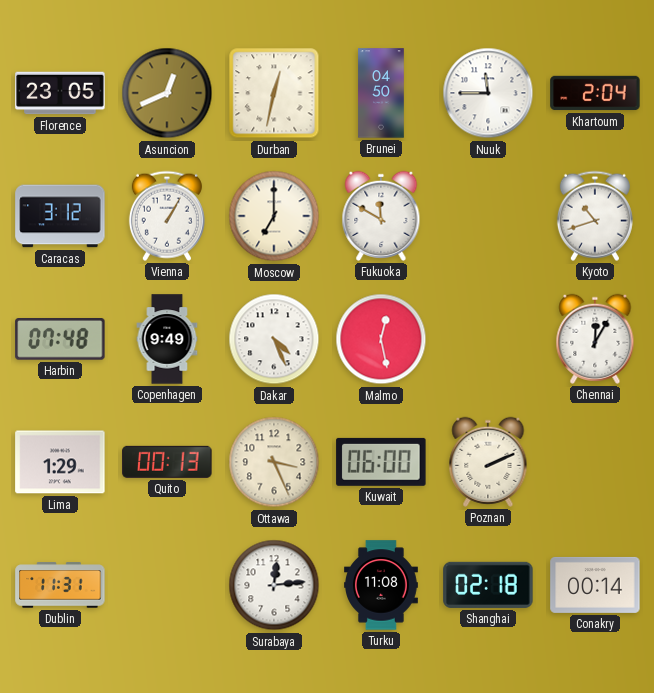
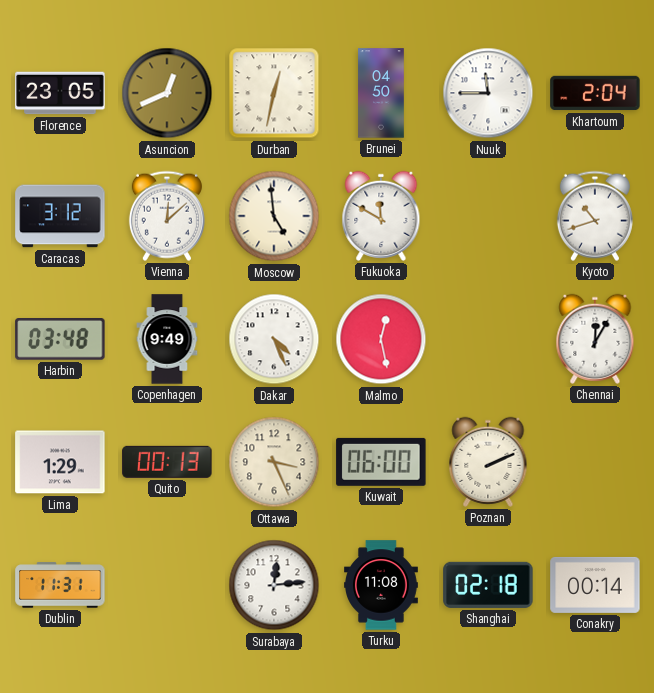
Vienna: 1:05 -> 12:08
Moscow: 7:00 -> 4:59
Harbin: 07:48 -> 03:48
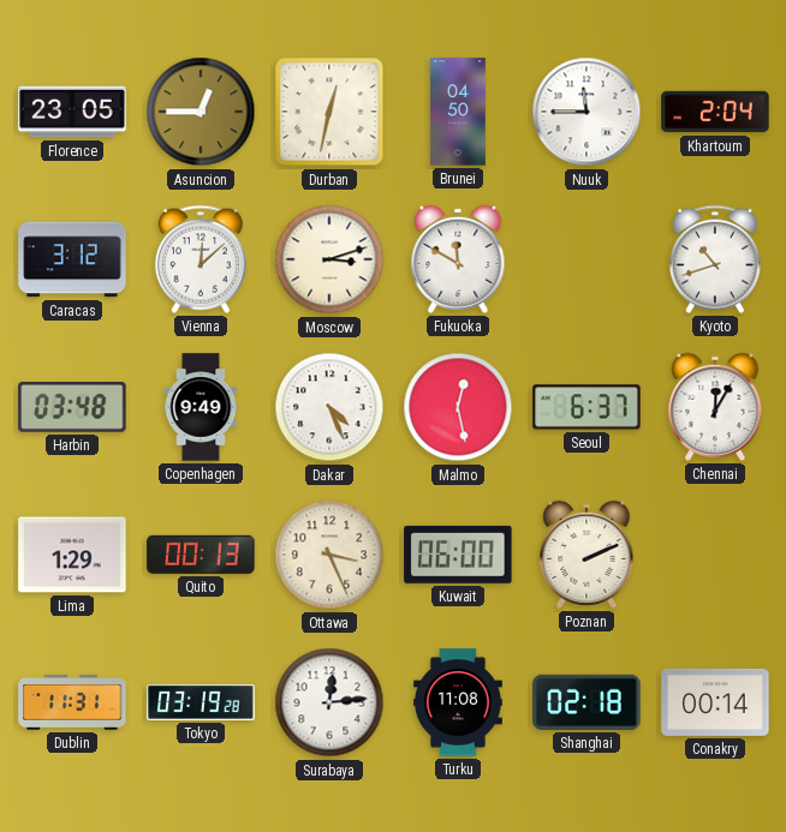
Asuncion: 12:41 -> 12:45
Moscow: 4:59 -> 3:12
Seoul: none -> 6:37
Tokyo: none -> 03:19
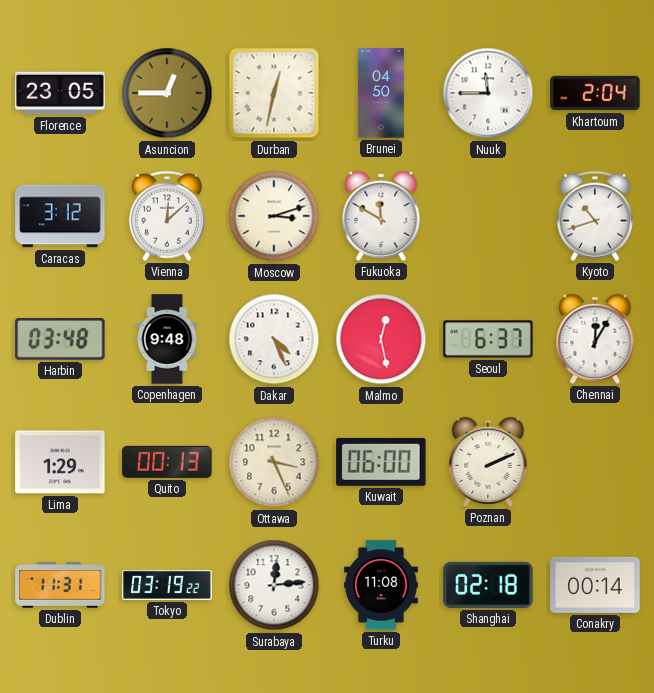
Copenhagen: 9:49 -> 9:48
Tokyo: 03:19:28 -> 03:19:22
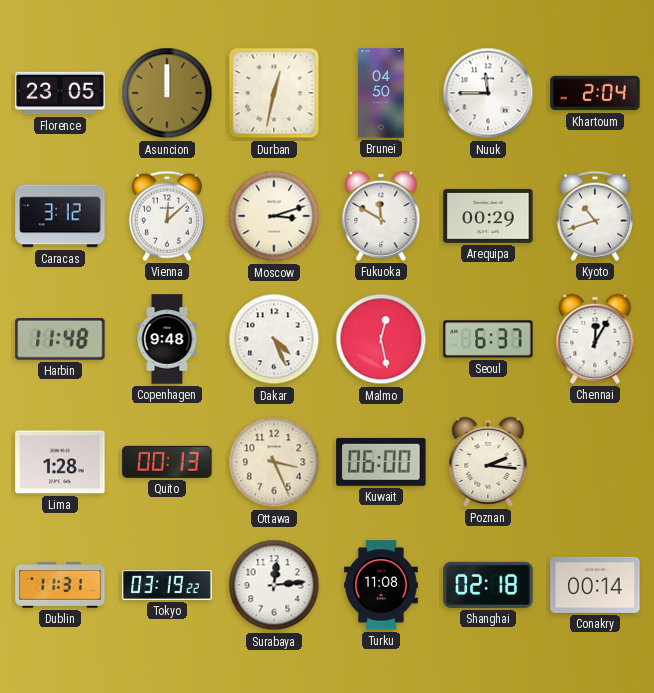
Asuncion: 12:45 -> 12:00
Arequipa: none -> 00:29
Harbin: 03:48 -> 11:48
Lima: 1:29 -> 1:28
Poznan: 2:11 -> 2:16
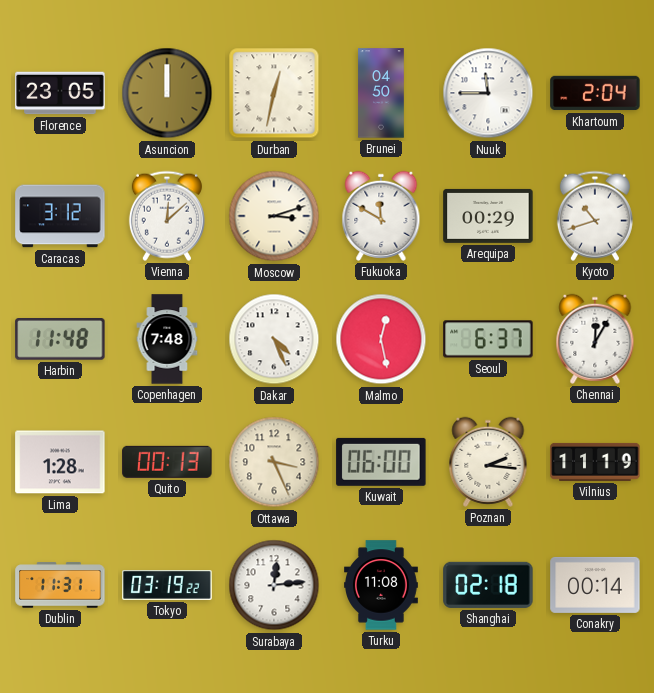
Copenhagen: 9:48 -> 7:48
Vilnius: none -> 11:19
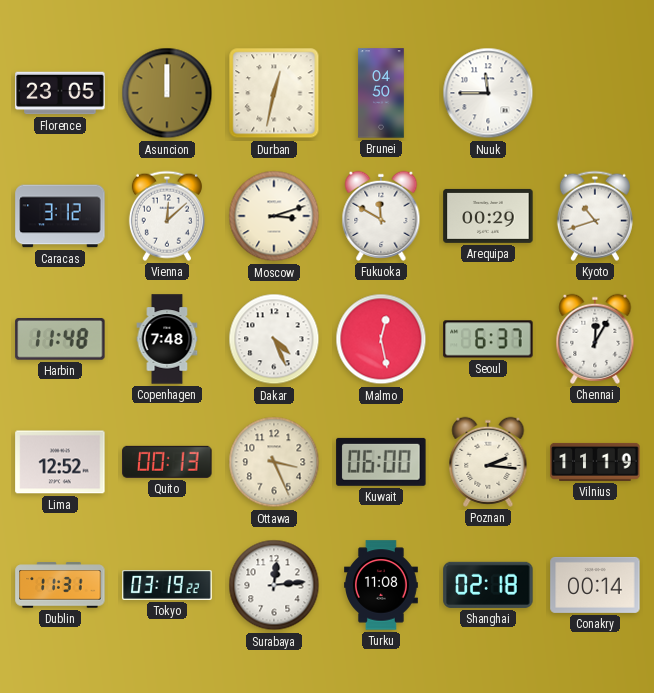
Khartoum: 2:04 -> none
Lima: 1:28 -> 12:52
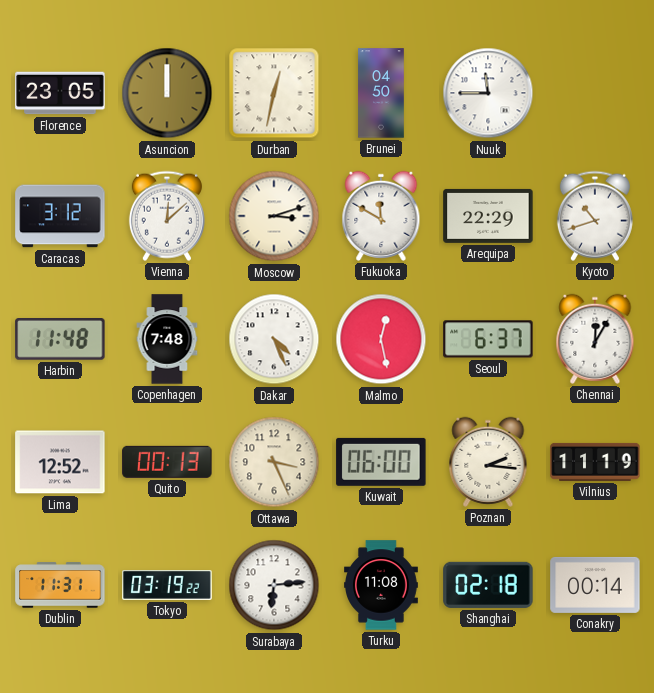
Arequipa: 00:29 -> 22:29
Surabaya: 12:14 -> 6:14
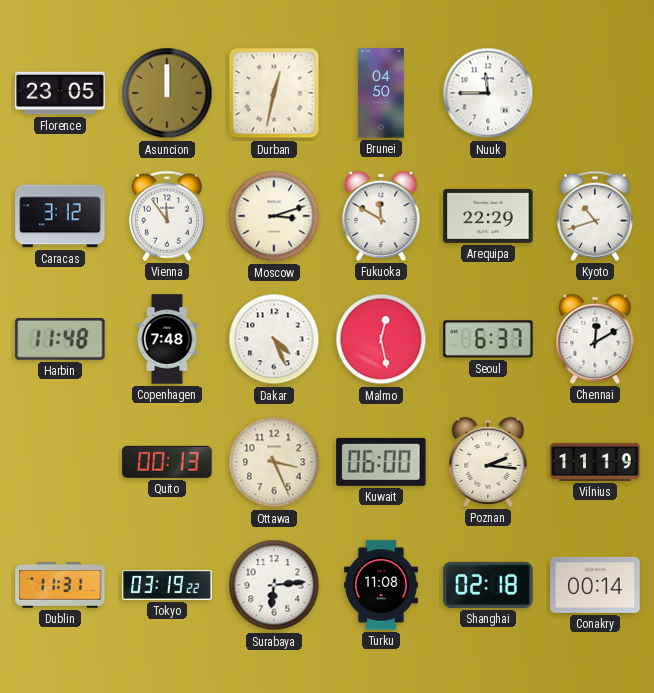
Vienna: 12:08 -> 11:54
Chennai: 12:05 -> 12:10
Lima: 12:52 -> none
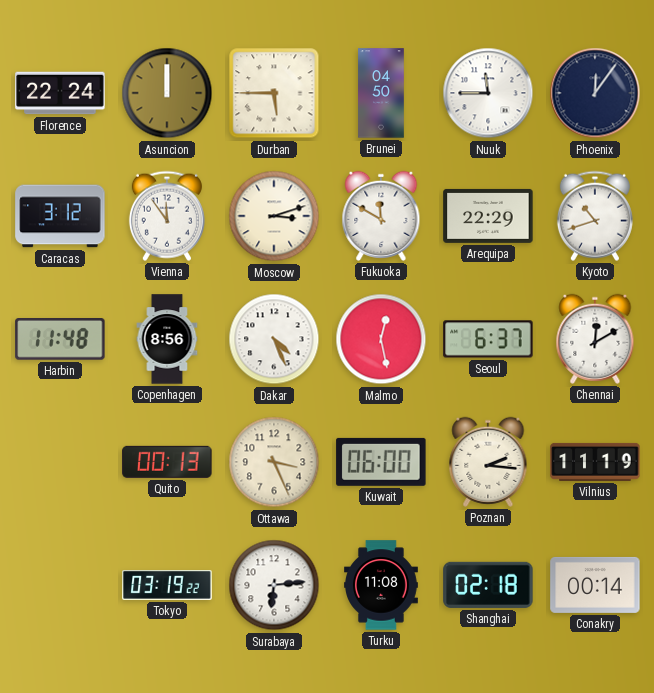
Florence: 23:05 -> 22:24
Durban: 12:32 -> 5:45
Phoenix: none -> 12:06
Copenhagen: 7:48 -> 8:56
Dublin: 11:31 -> none
